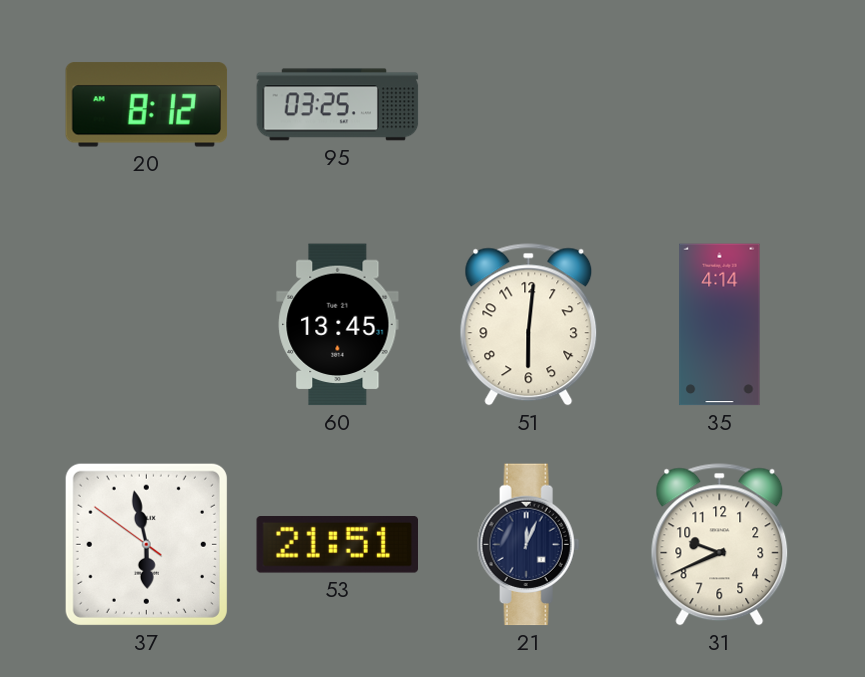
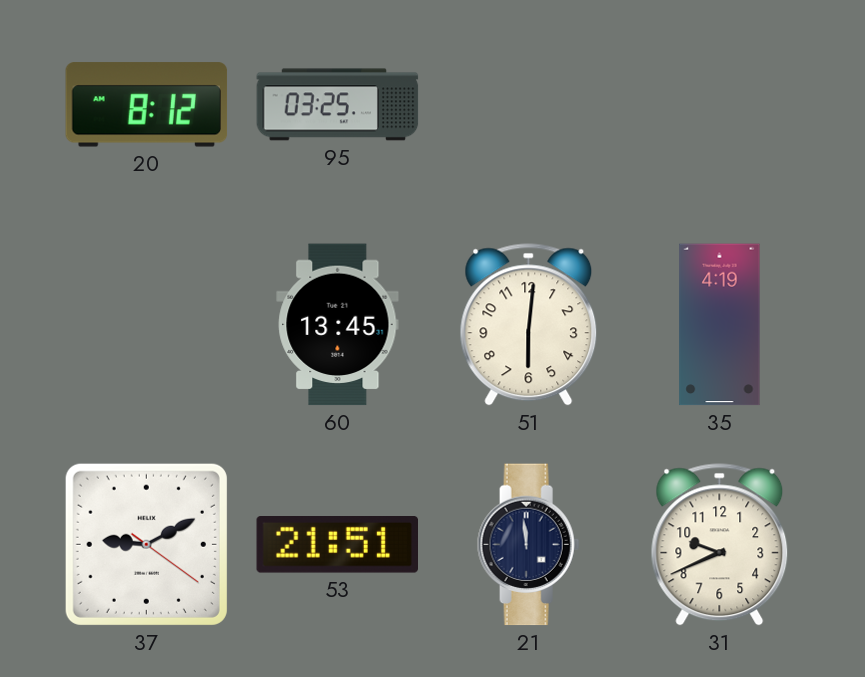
35: 4:14 -> 4:19
37: 5:57 -> 9:10
21: 12:04 -> 11:59
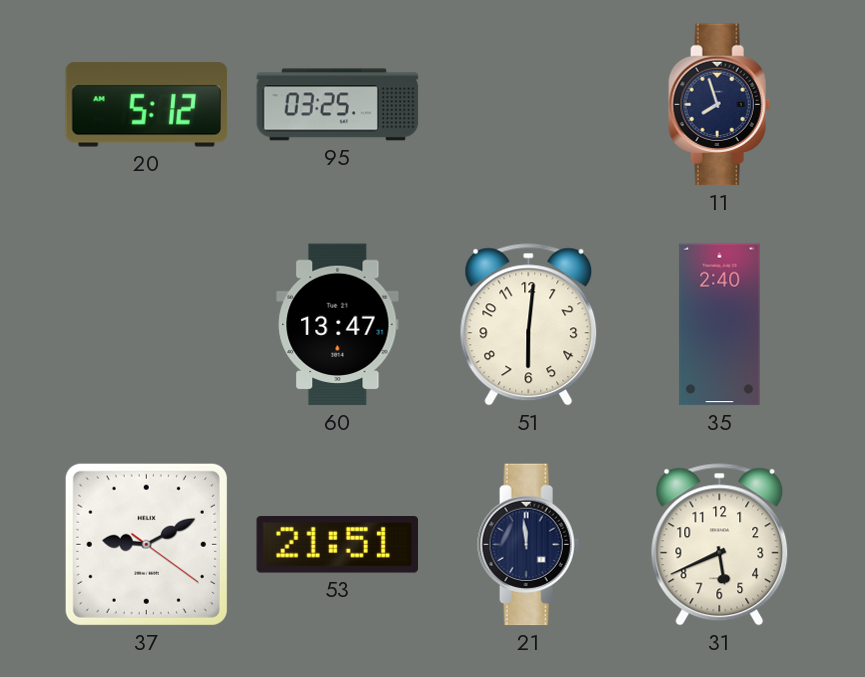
20: 8:12 -> 5:12
11: none -> 7:57
60: 13:45 -> 13:47
35: 4:19 -> 2:40
31: 9:41 -> 5:41
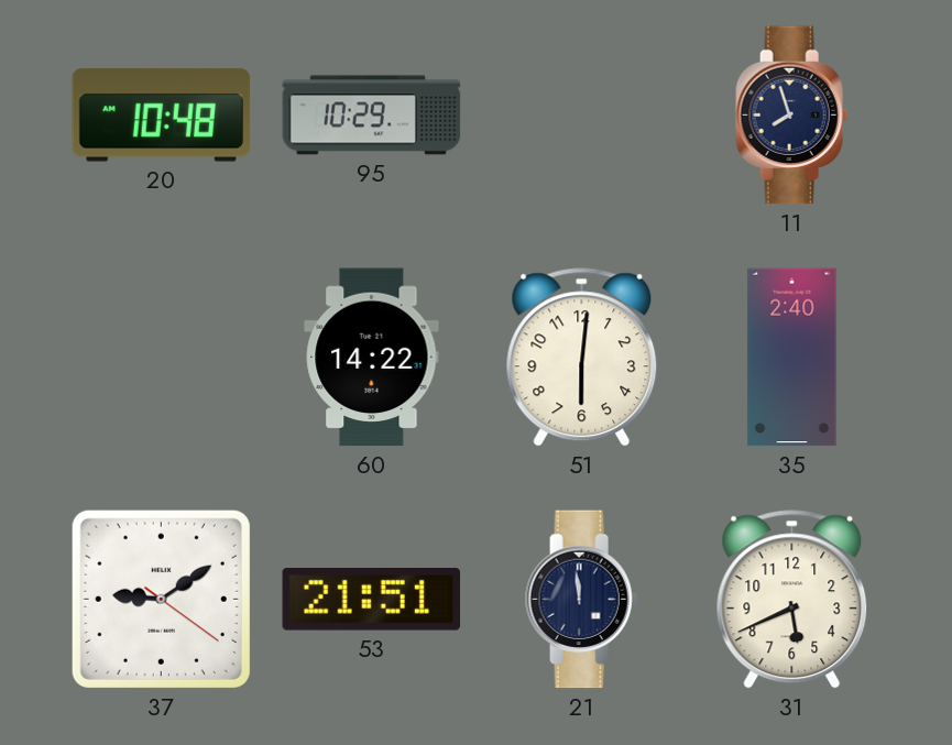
20: 5:12 -> 10:48
95: 03:25 -> 10:29
60: 13:47 -> 14:22
37: 9:10 -> 9:09
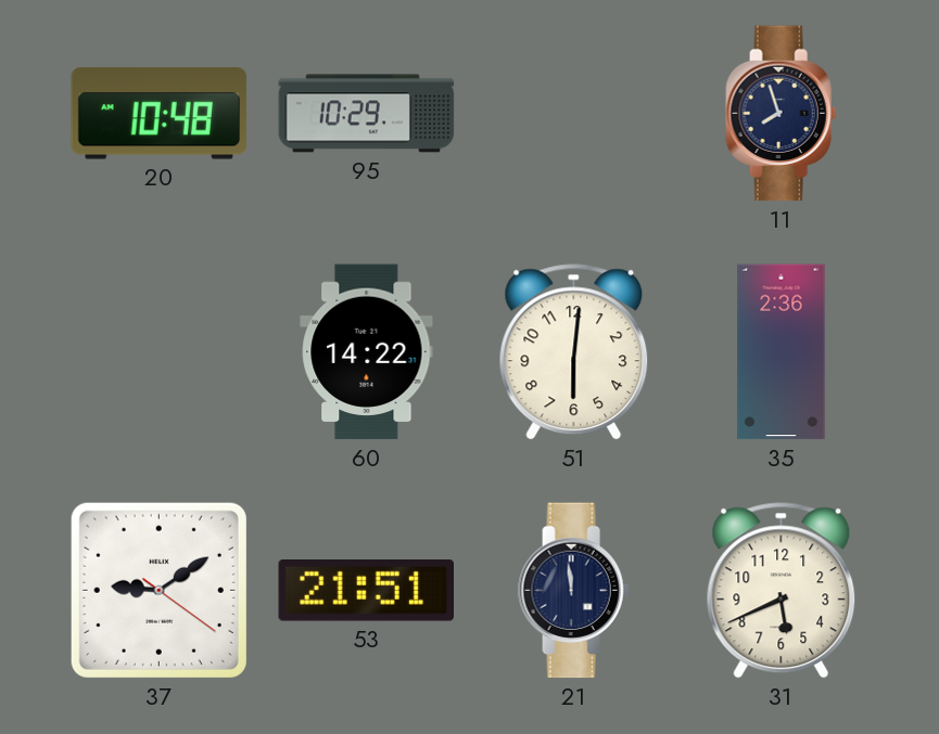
35: 2:40 -> 2:36
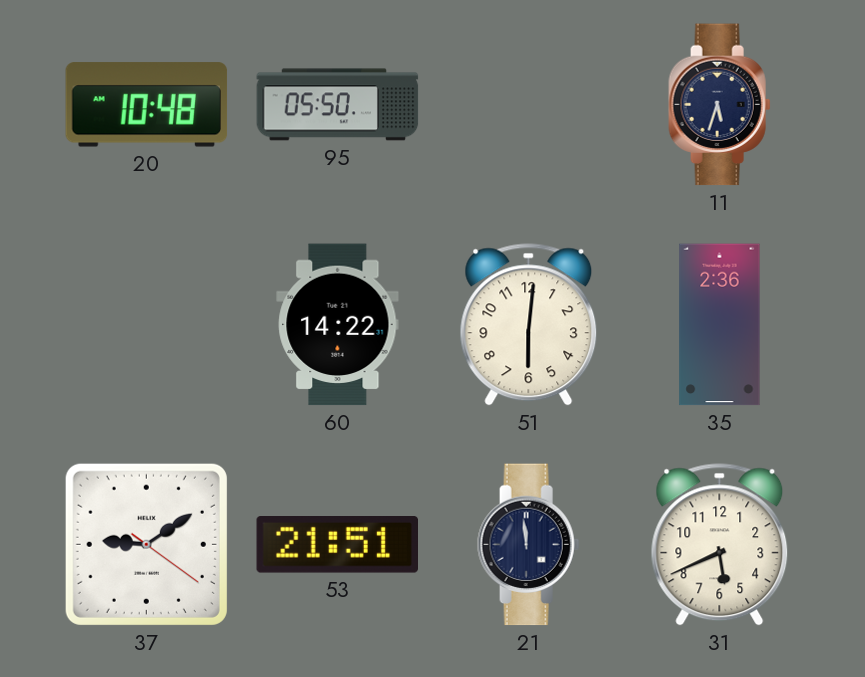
95: 10:29 -> 05:50
11: 7:57 -> 5:33
